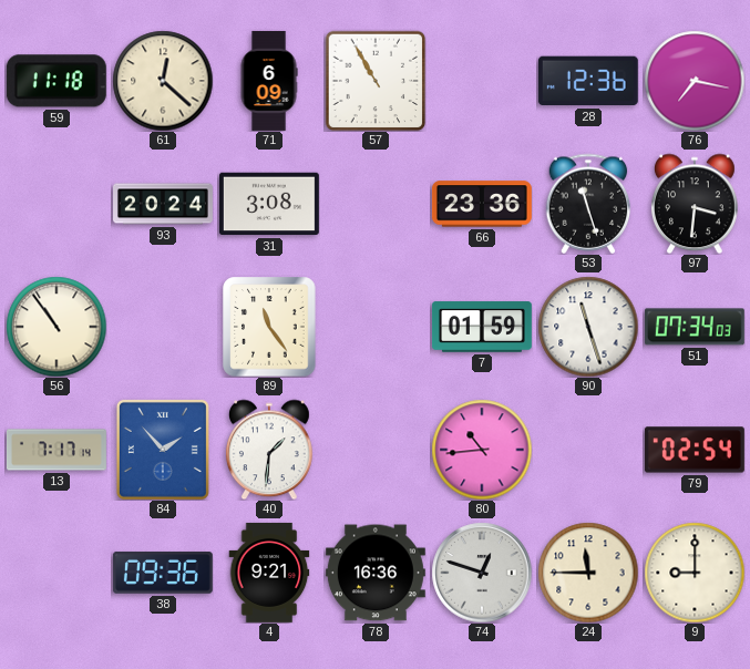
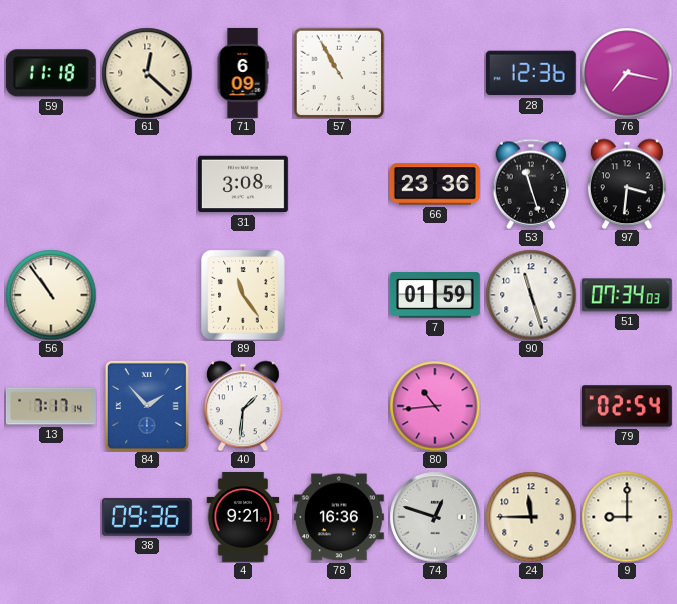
93: 20:24 -> none
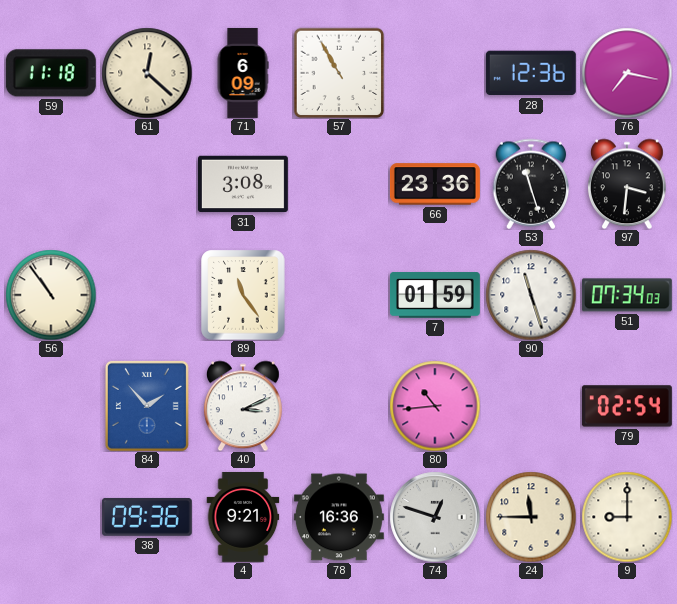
13: 7:17 -> none
40: 1:31 -> 3:11
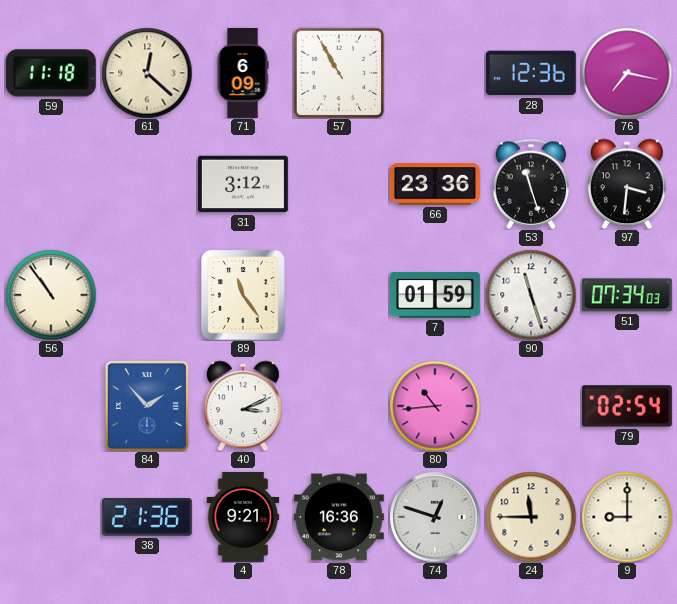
31: 3:08 -> 3:12
38: 09:36 -> 21:36
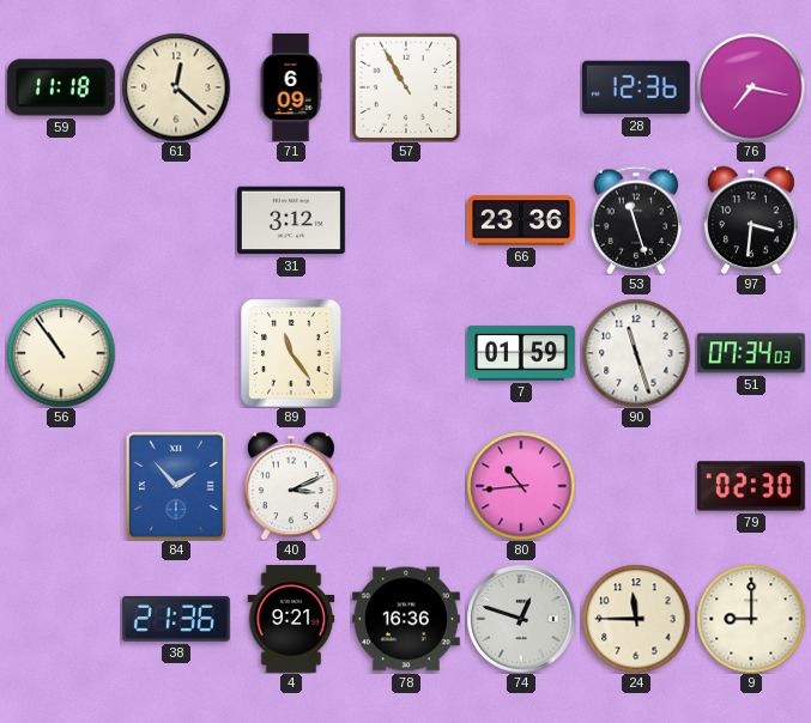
79: 02:54 -> 02:30
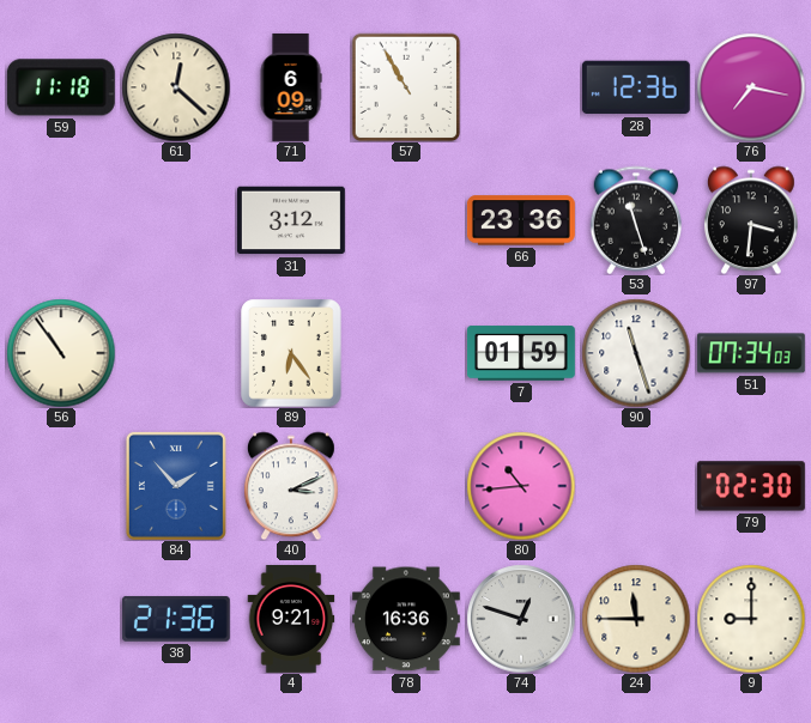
89: 11:24 -> 6:24
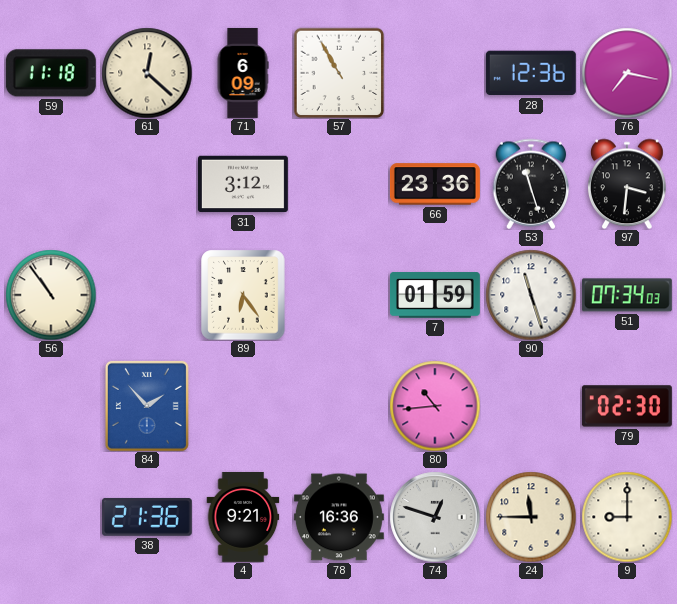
40: 3:11 -> none
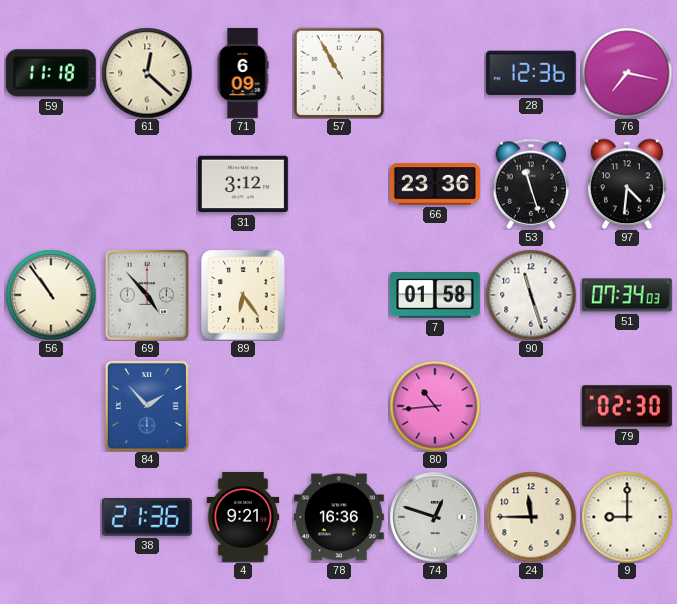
97: 3:31 -> 4:31
69: none -> 4:53
7: 01:59 -> 01:58
